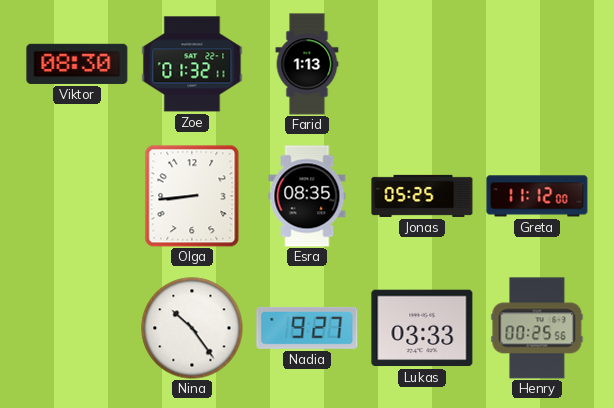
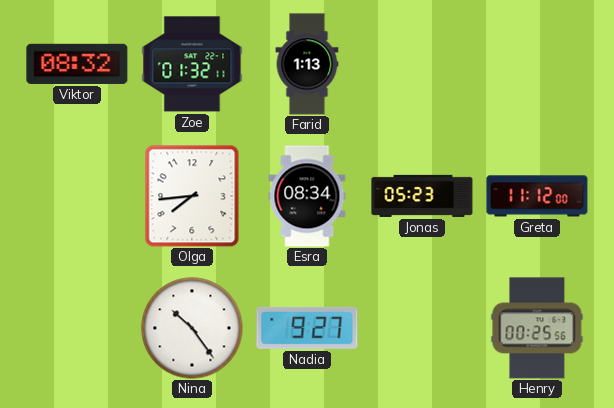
Viktor: 08:30 -> 08:32
Olga: 8:44 -> 7:44
Esra: 08:35 -> 08:34
Jonas: 05:25 -> 05:23
Lukas: 03:33 -> none
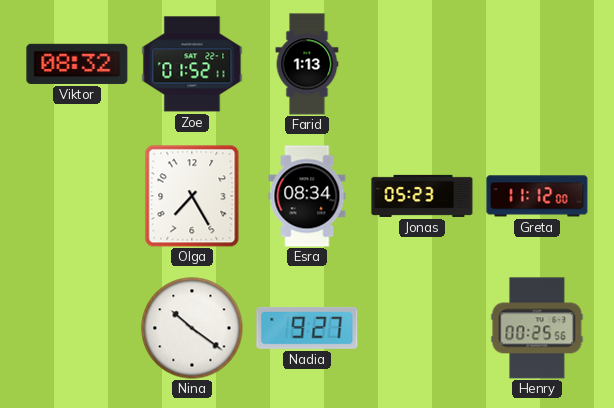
Zoe: 01:32 -> 01:52
Olga: 7:44 -> 7:25
Nina: 10:24 -> 10:21
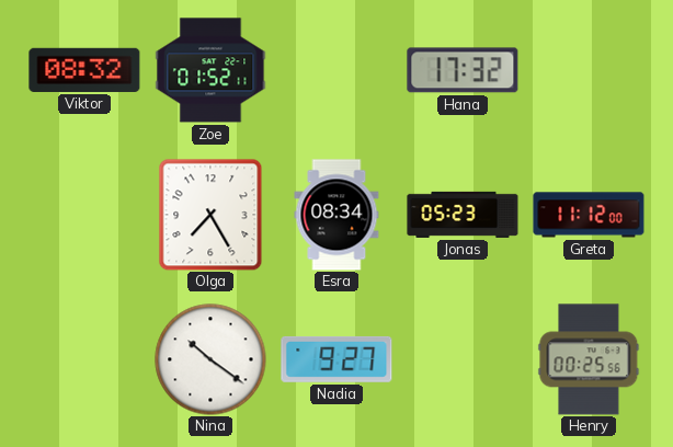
Farid: 1:13 -> none
Hana: none -> 17:32
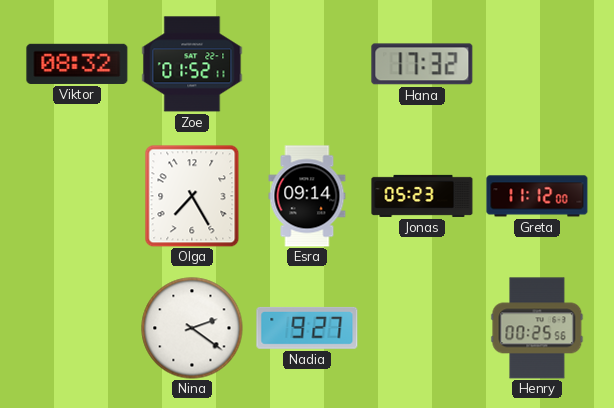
Esra: 08:34 -> 09:14
Nina: 10:21 -> 2:21
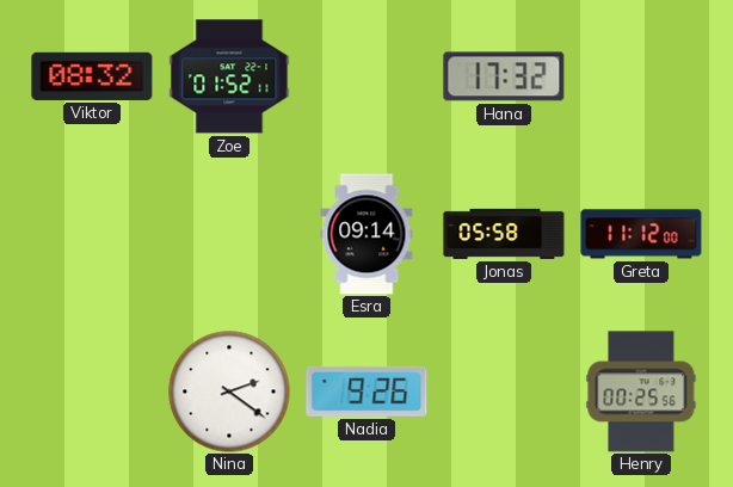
Olga: 7:25 -> none
Jonas: 05:23 -> 05:58
Nadia: 9:27 -> 9:26
